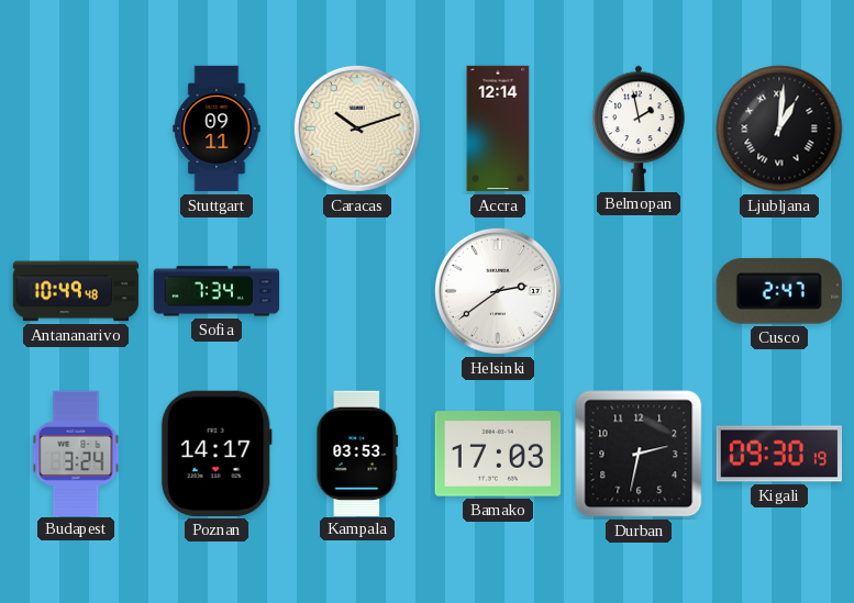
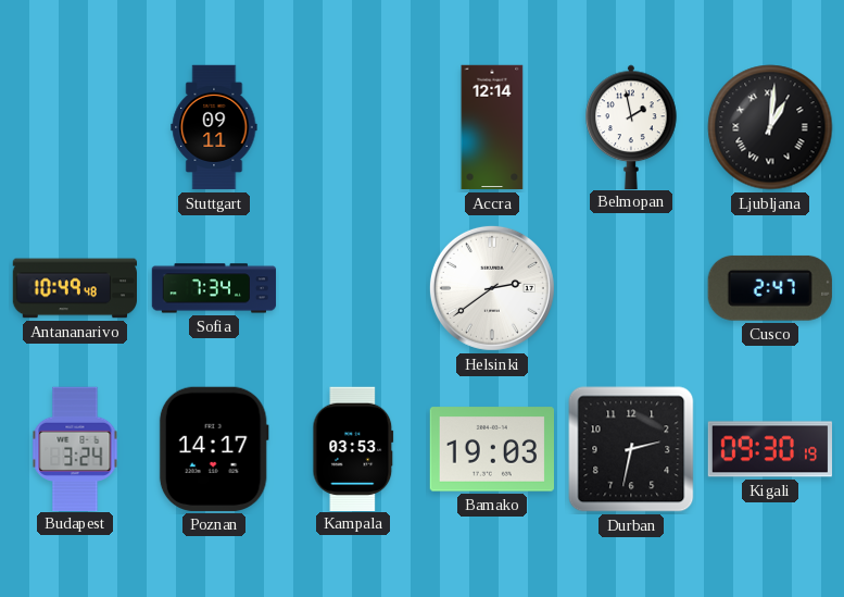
Caracas: 10:12 -> none
Bamako: 17:03 -> 19:03
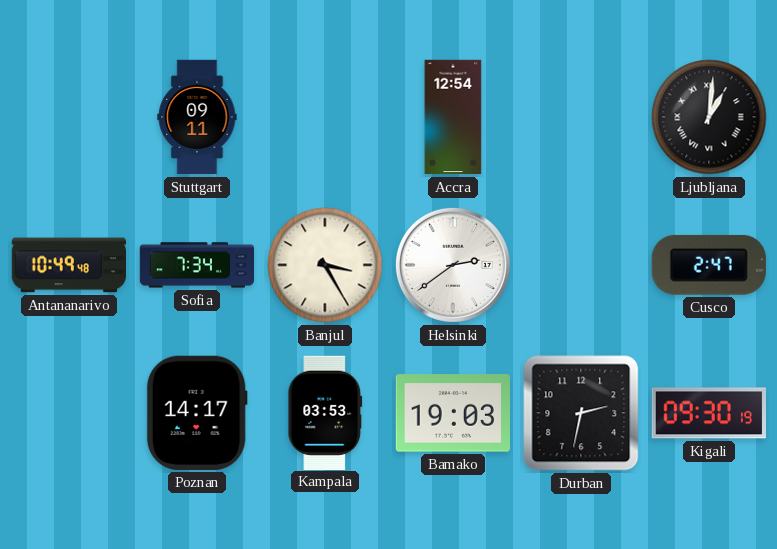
Accra: 12:14 -> 12:54
Belmopan: 1:58 -> none
Banjul: none -> 3:25
Budapest: 3:24 -> none
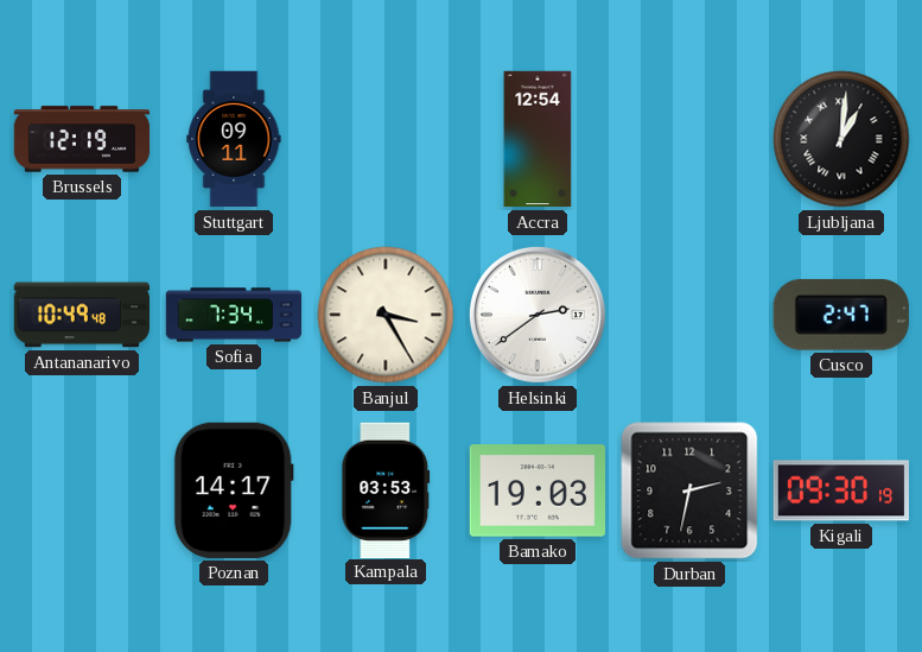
Brussels: none -> 12:19
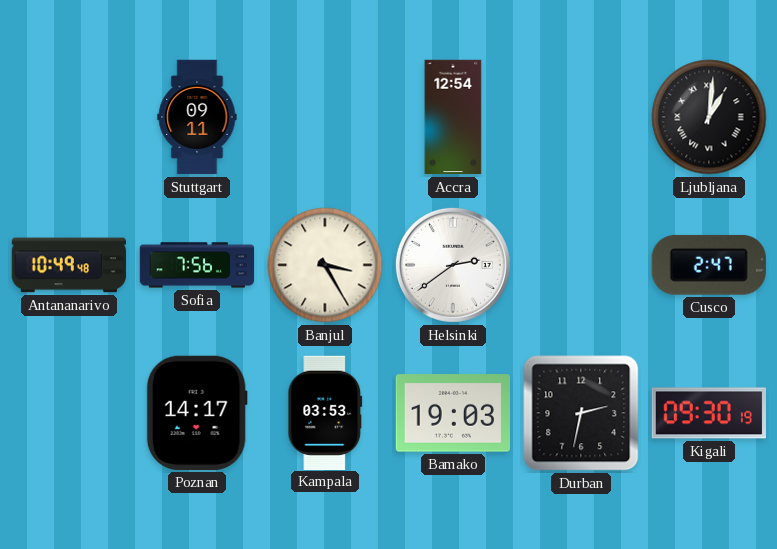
Brussels: 12:19 -> none
Sofia: 7:34 -> 7:56
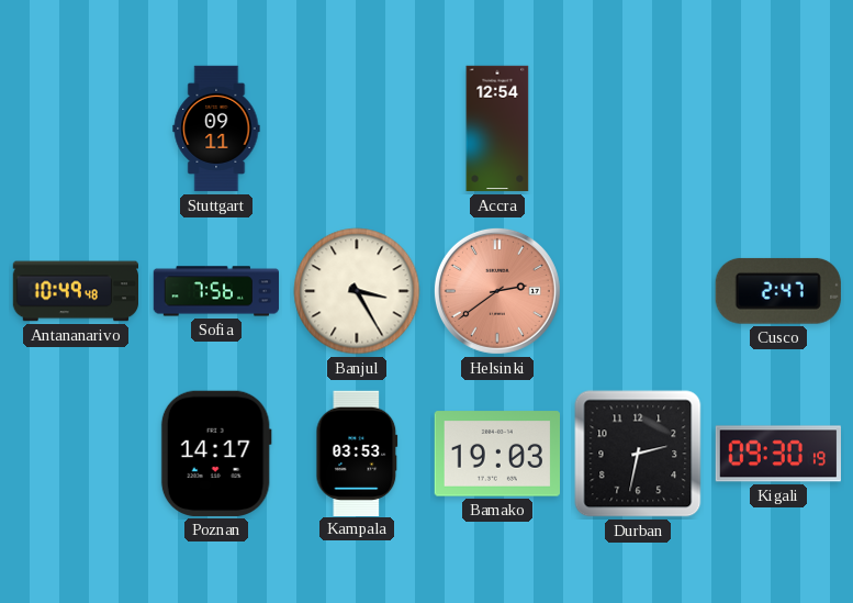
Ljubljana: 1:01 -> none
Helsinki dial: white -> salmon
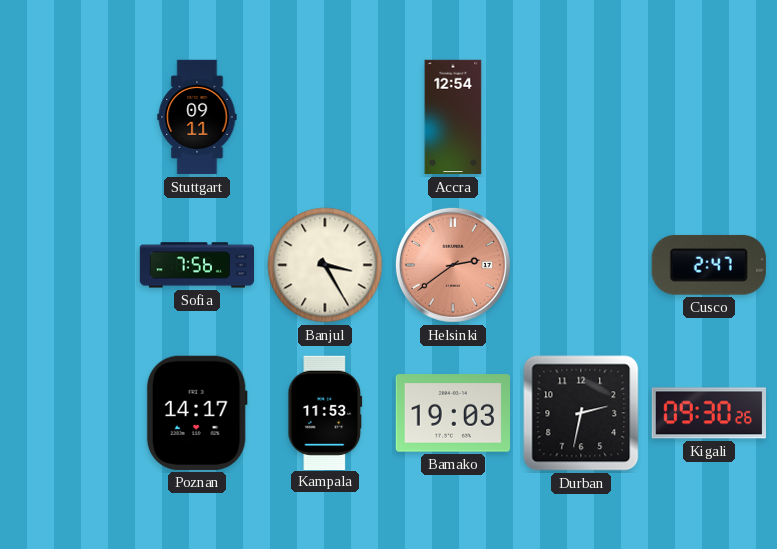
Antananarivo: 10:49 -> none
Kampala: 03:53 -> 11:53
Kigali: 09:30:19 -> 09:30:26
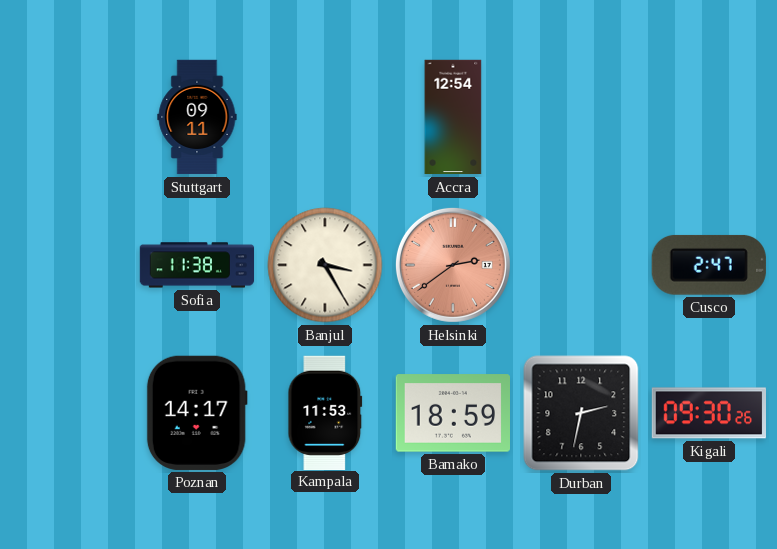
Sofia: 7:56 -> 11:38
Bamako: 19:03 -> 18:59
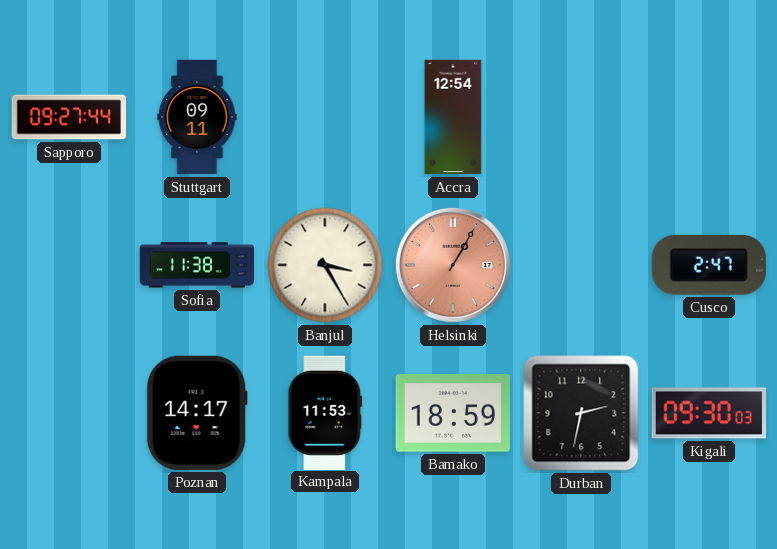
Sapporo: none -> 09:27
Helsinki: 2:39 -> 1:05
Kigali: 09:30:26 -> 09:30:03
